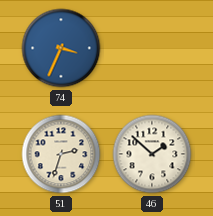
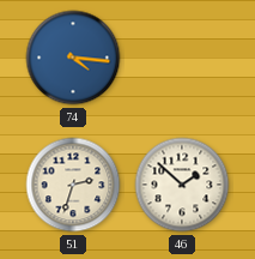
74: 3:34 -> 4:16
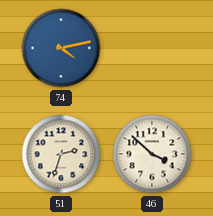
74: 4:16 -> 4:13
46: 1:52 -> 3:52
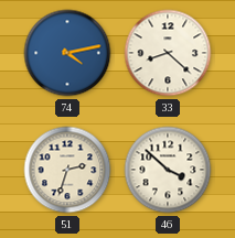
33: none -> 8:22
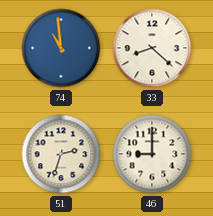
74: 4:13 -> 10:59
46: 3:52 -> 9:00
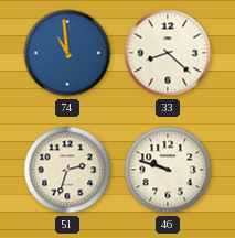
46: 9:00 -> 9:48
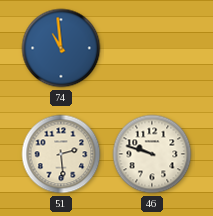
33: 8:22 -> none
51: 2:33 -> 2:29
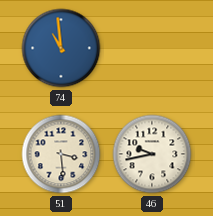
51: 2:29 -> 3:29
46: 9:48 -> 9:43
